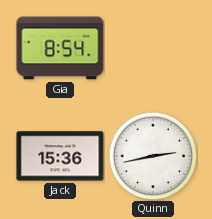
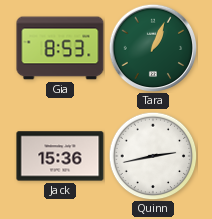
Gia: 8:54 -> 8:53
Tara: none -> 1:04
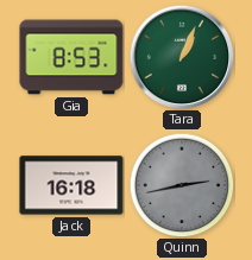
Jack: 15:36 -> 16:18
Quinn dial: white -> grey
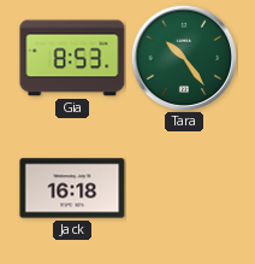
Tara: 1:04 -> 10:24
Quinn: 2:43 -> none
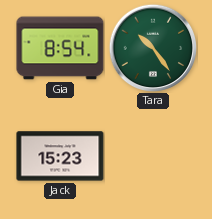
Gia: 8:53 -> 8:54
Jack: 16:18 -> 15:23
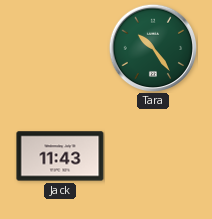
Gia: 8:54 -> none
Jack: 15:23 -> 11:43
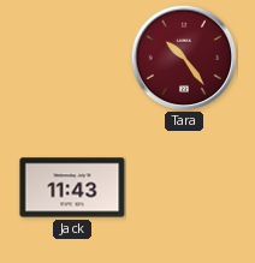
Tara dial: green -> burgundy
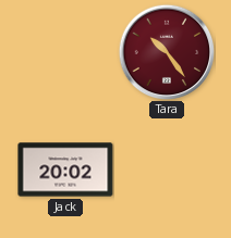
Jack: 11:43 -> 20:02
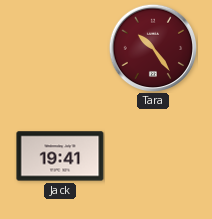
Jack: 20:02 -> 19:41
